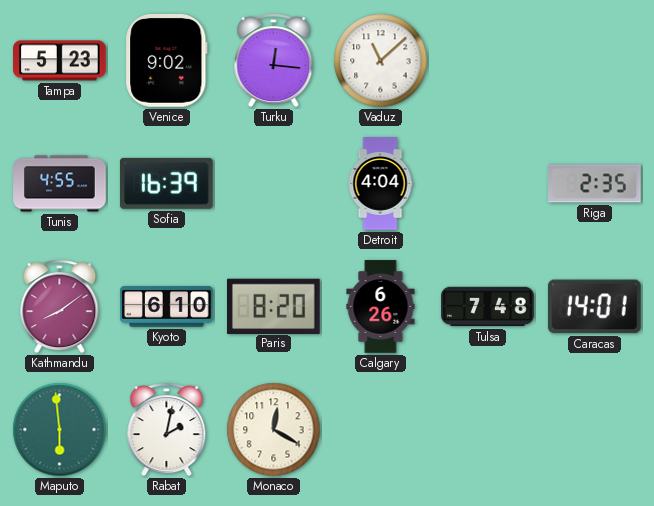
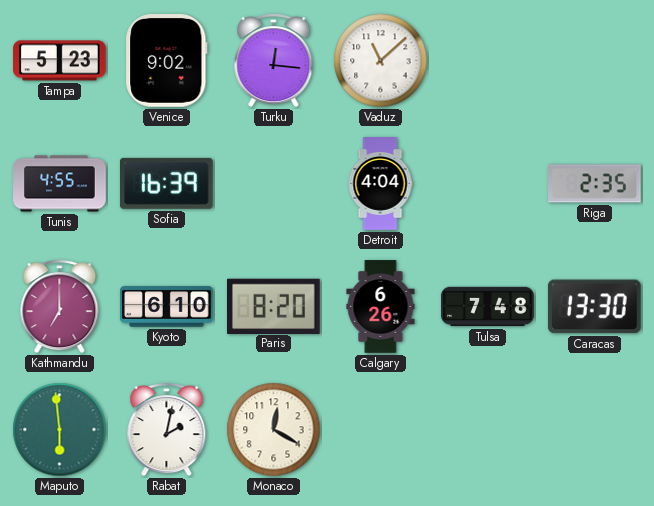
Kathmandu: 8:09 -> 7:00
Caracas: 14:01 -> 13:30
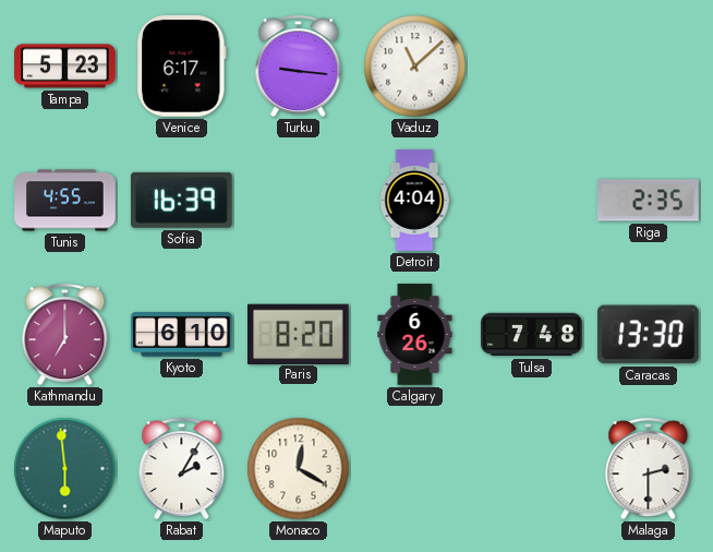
Venice: 9:02 -> 6:17
Turku: 12:16 -> 9:16
Rabat: 2:02 -> 2:05
Malaga: none -> 2:30
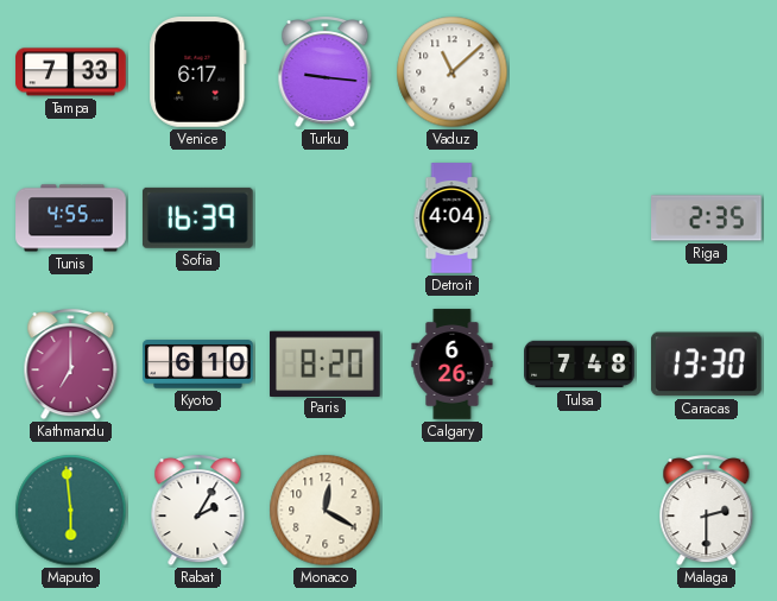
Tampa: 5:23 -> 7:33
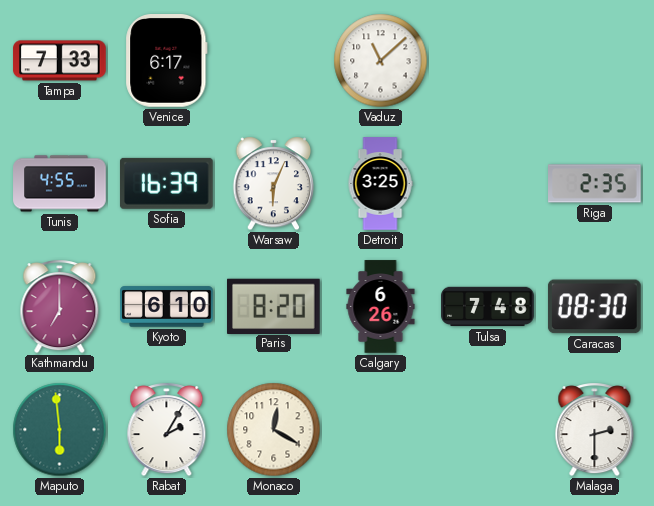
Turku: 9:16 -> none
Warsaw: none -> 6:04
Detroit: 4:04 -> 3:25
Caracas: 13:30 -> 08:30
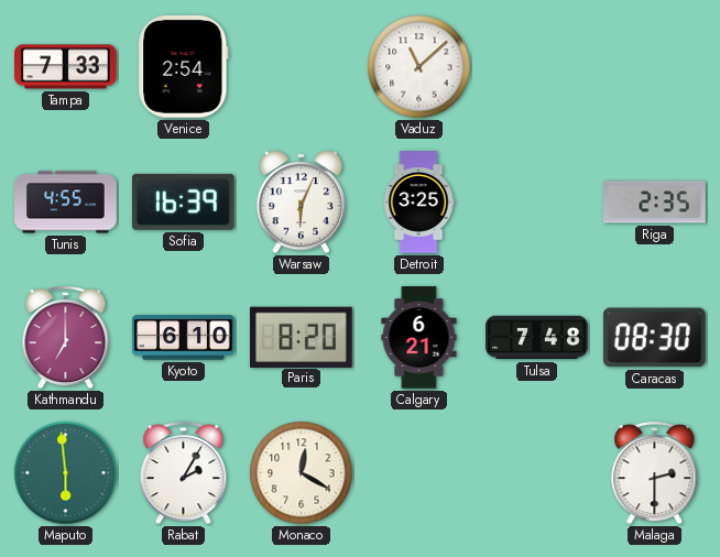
Venice: 6:17 -> 2:54
Calgary: 6:26 -> 6:21
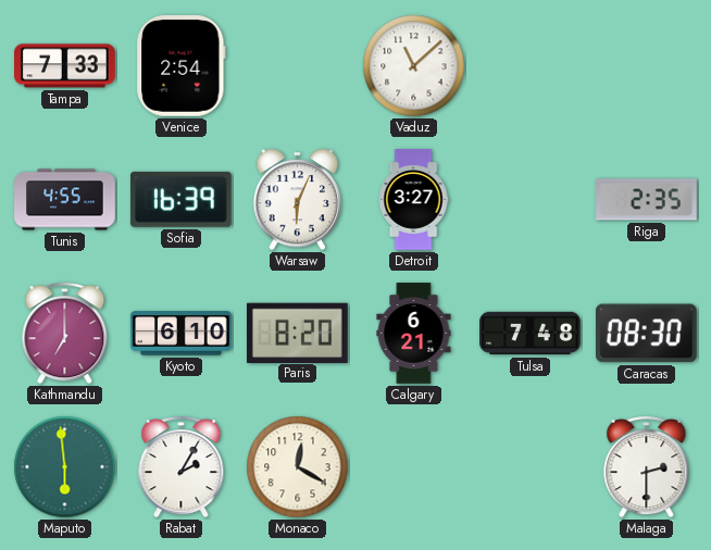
Detroit: 3:25 -> 3:27
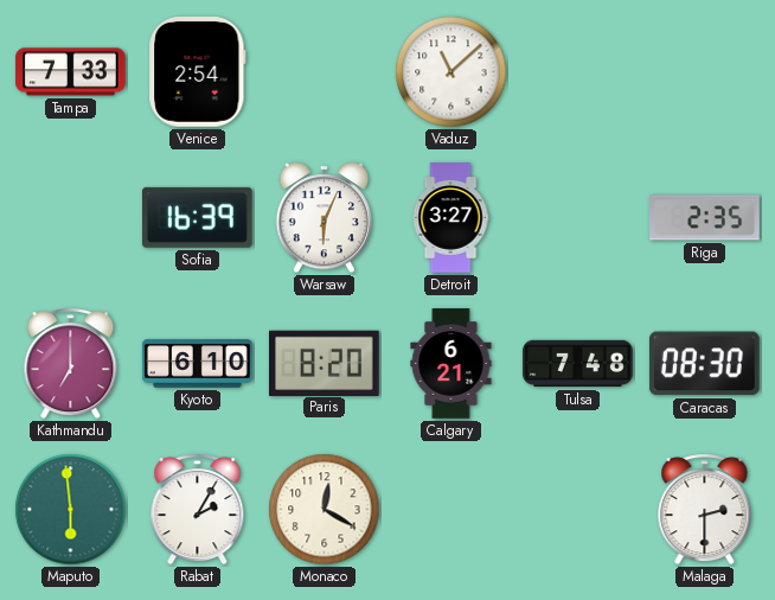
Tunis: 4:55 -> none
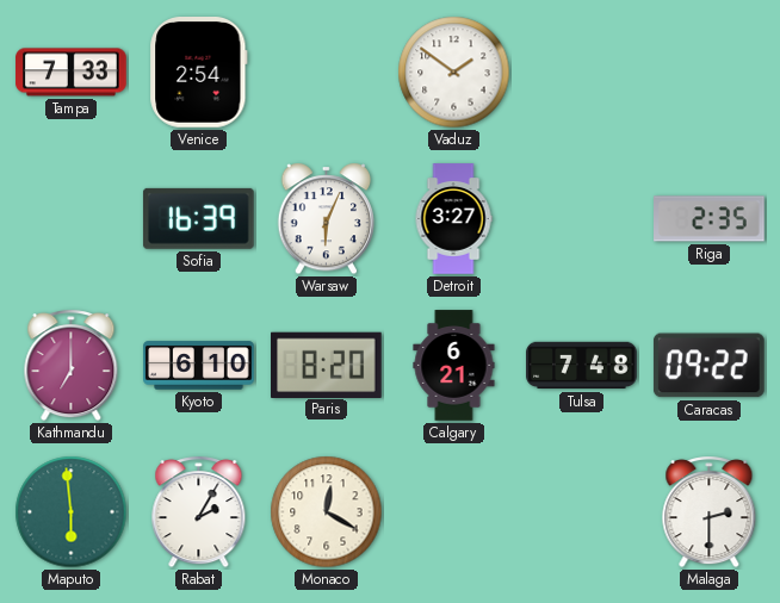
Vaduz: 11:08 -> 1:51
Caracas: 08:30 -> 09:22
